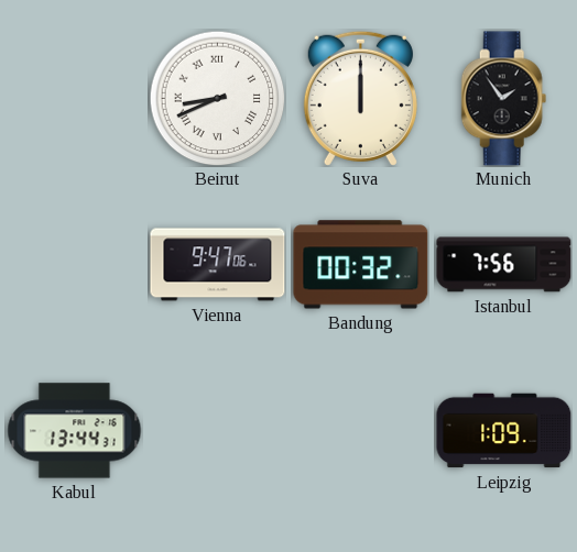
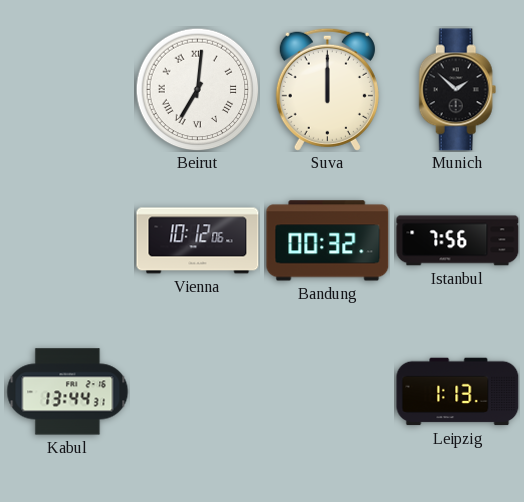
Beirut: 8:41 -> 7:01
Munich: 1:54 -> 1:52
Vienna: 9:47 -> 10:12
Leipzig: 1:09 -> 1:13
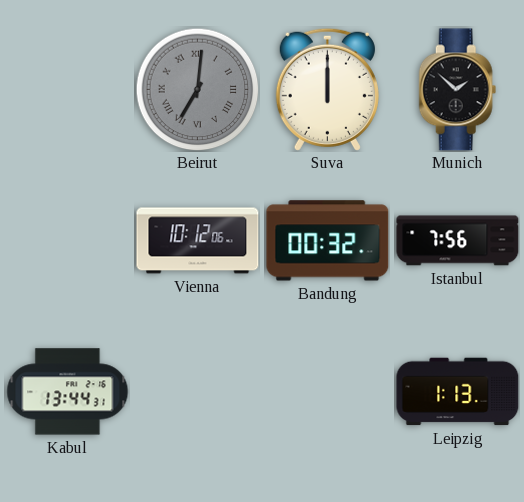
Beirut dial: white -> grey
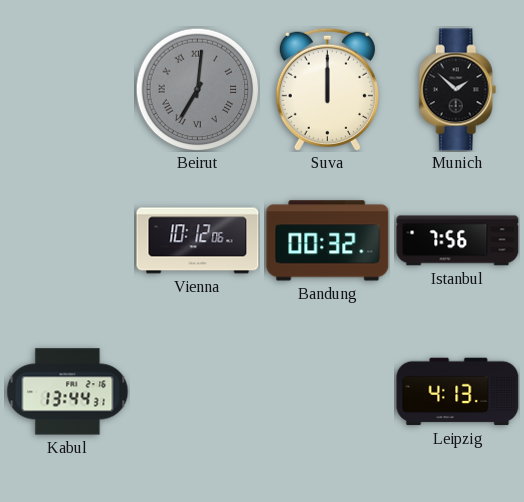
Leipzig: 1:13 -> 4:13
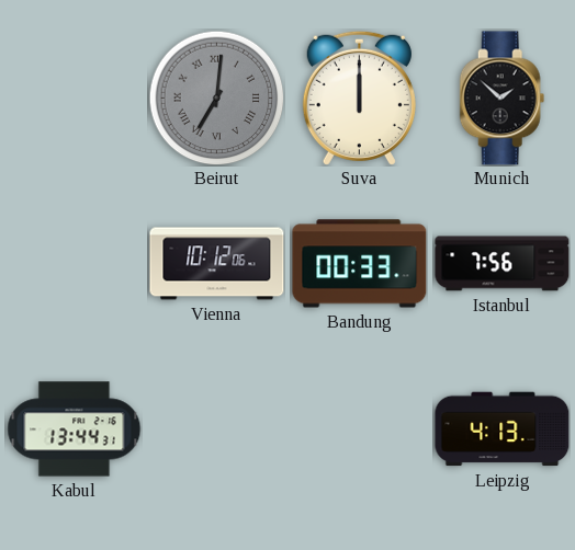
Bandung: 00:32 -> 00:33
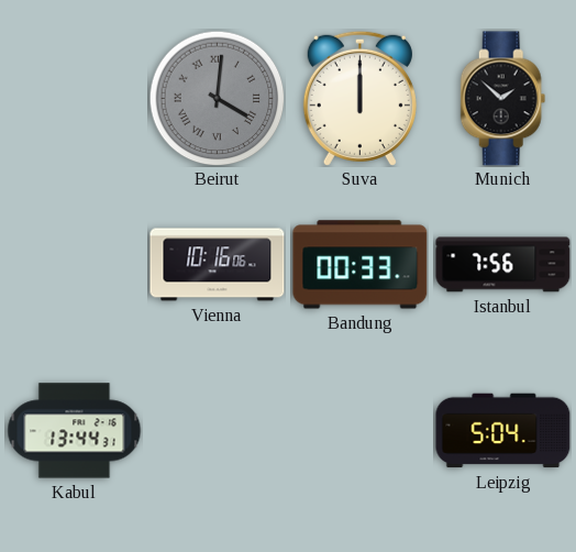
Beirut: 7:01 -> 4:01
Vienna: 10:12 -> 10:16
Leipzig: 4:13 -> 5:04
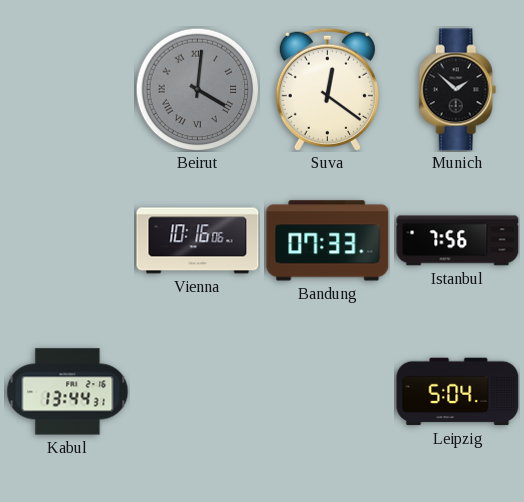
Suva: 12:00 -> 12:21
Bandung: 00:33 -> 07:33
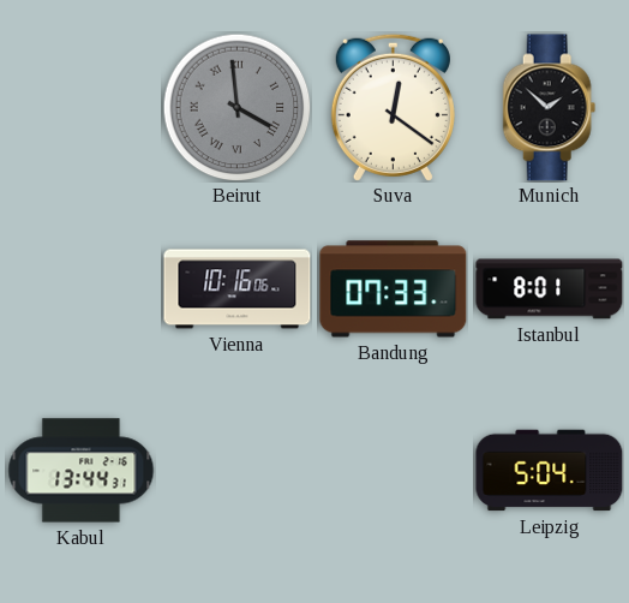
Beirut: 4:01 -> 3:59
Istanbul: 7:56 -> 8:01
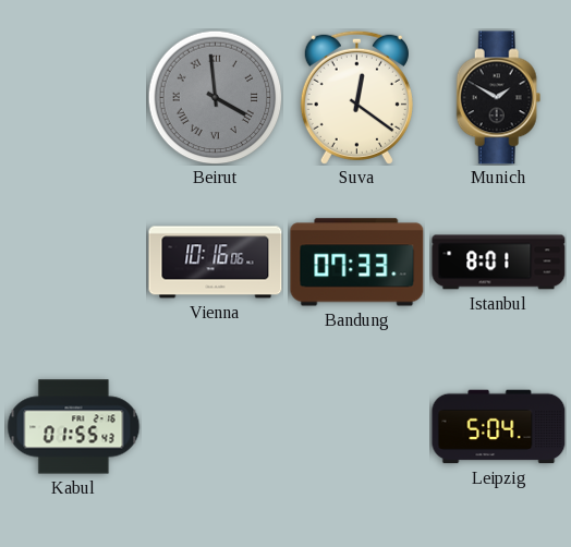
Munich: 1:52 -> 1:50
Kabul: 13:44 -> 01:55
